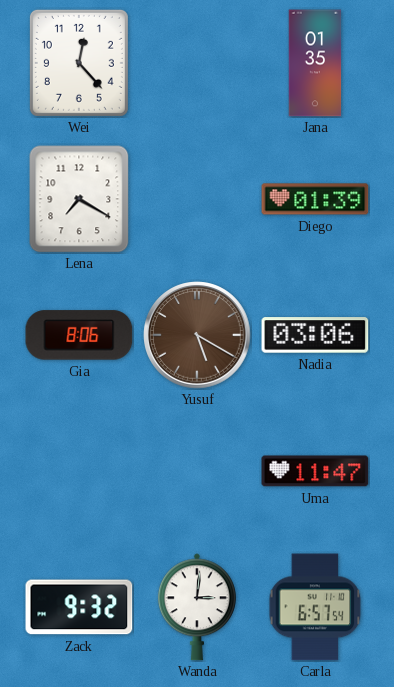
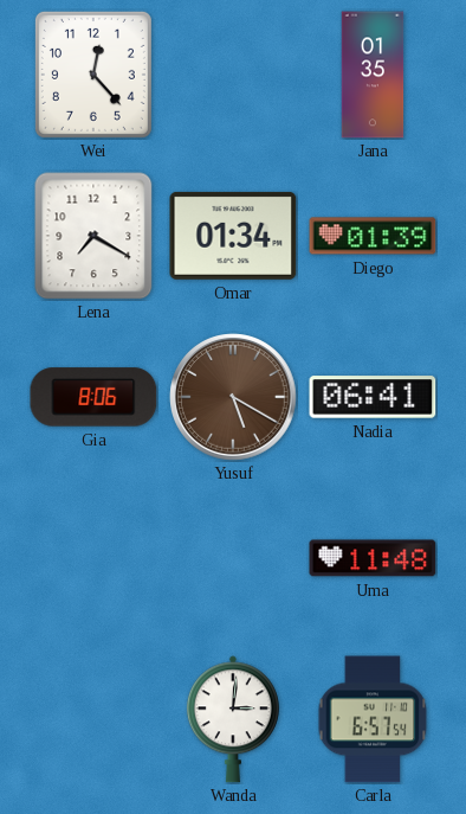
Omar: none -> 01:34
Nadia: 03:06 -> 06:41
Uma: 11:47 -> 11:48
Zack: 9:32 -> none
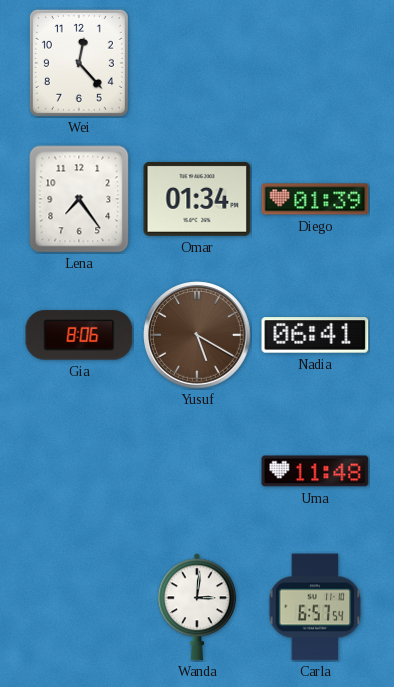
Jana: 01:35 -> none
Lena: 7:20 -> 7:24
